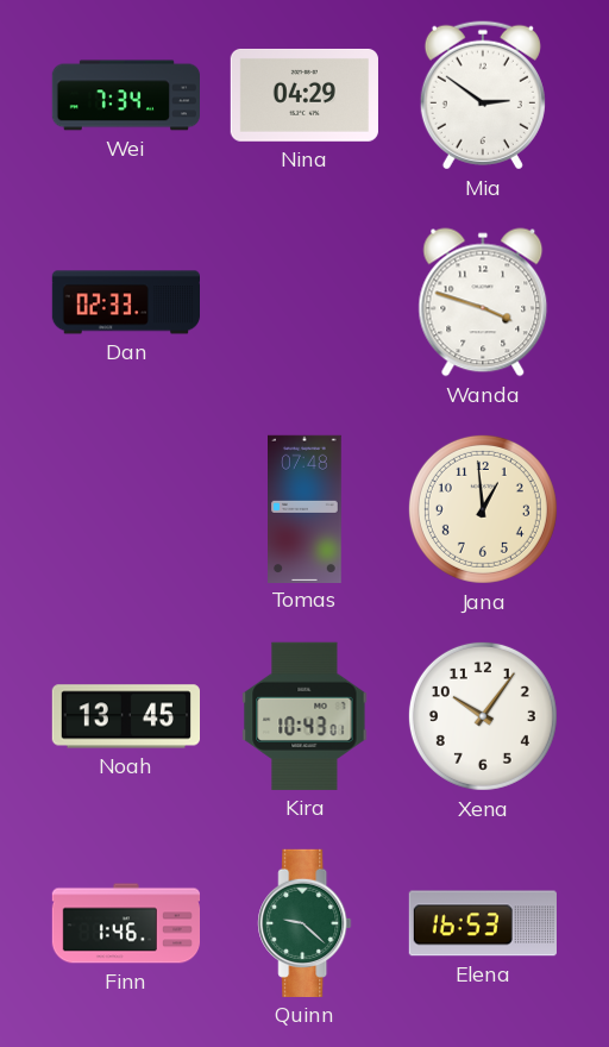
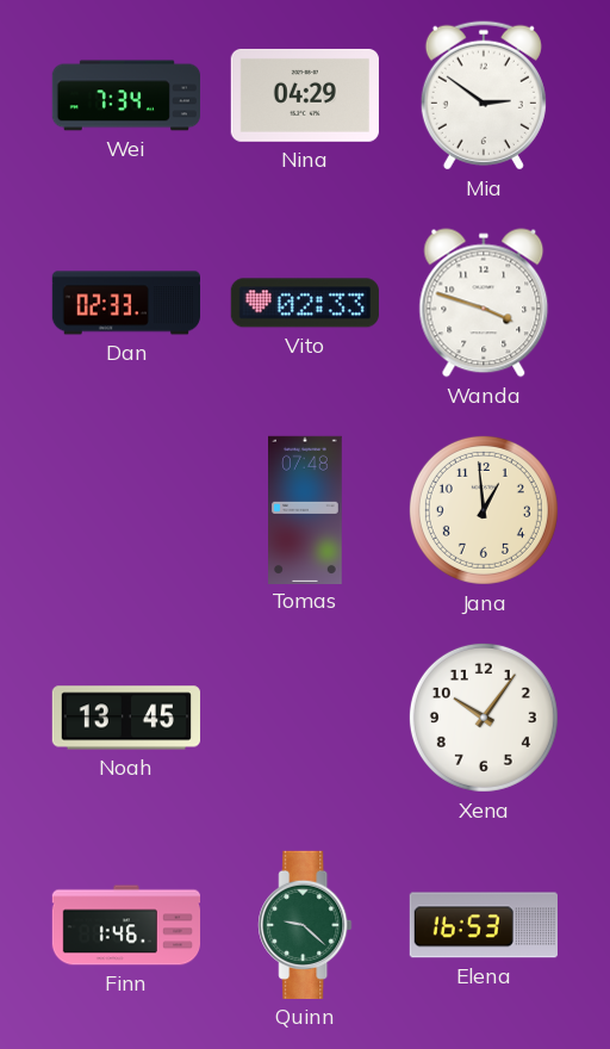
Vito: none -> 02:33
Kira: 10:43 -> none
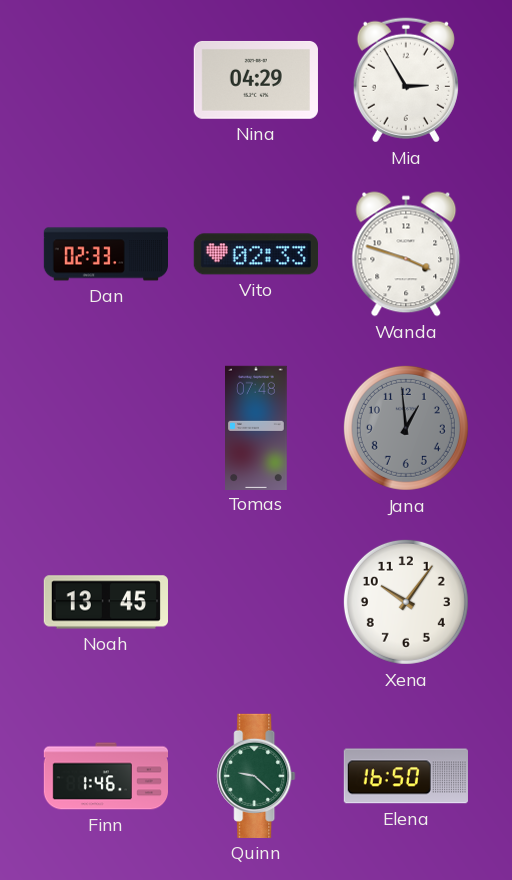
Wei: 7:34 -> none
Mia: 2:51 -> 2:55
Jana dial: cream -> grey
Elena: 16:53 -> 16:50
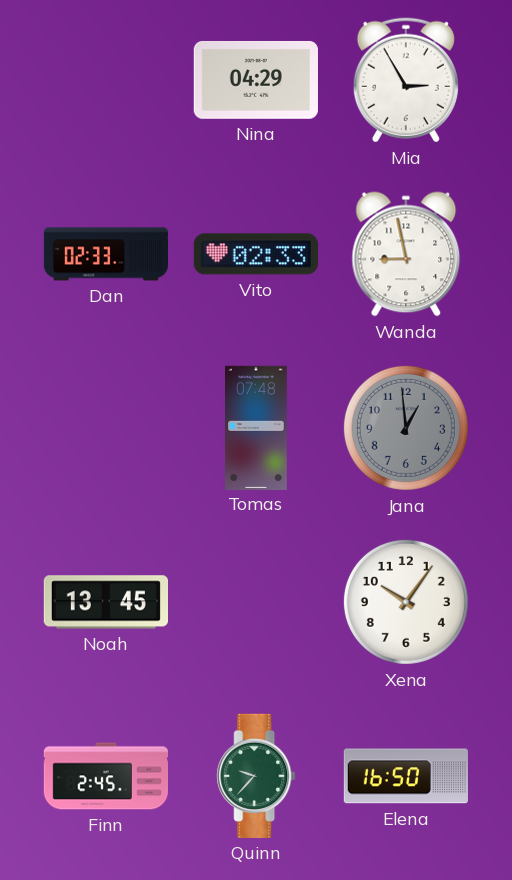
Wanda: 3:48 -> 8:58
Finn: 1:46 -> 2:45
Quinn: 9:22 -> 9:37
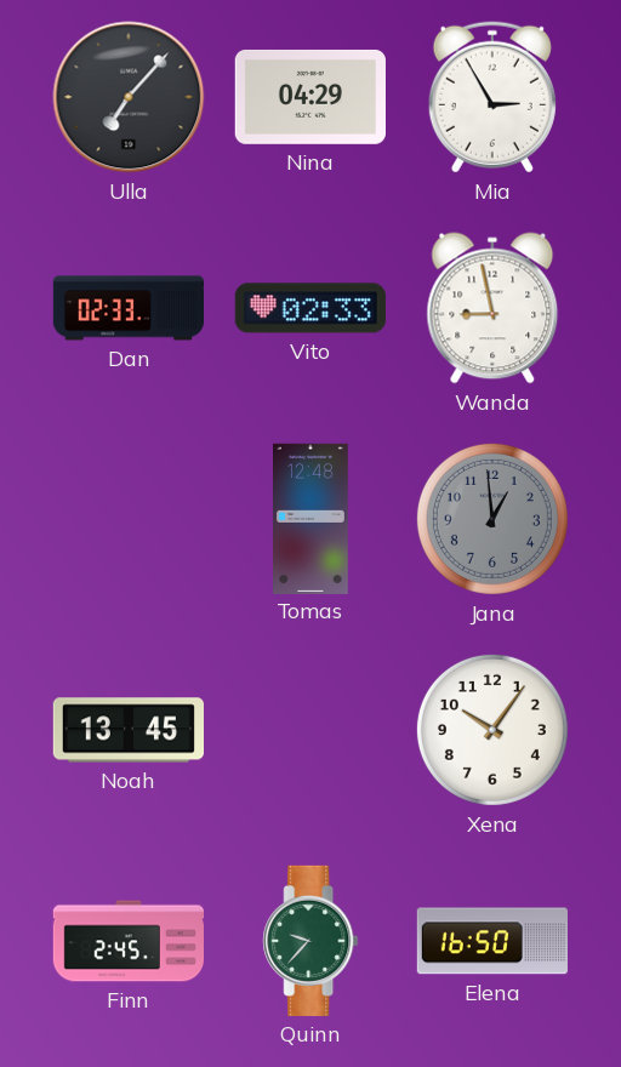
Ulla: none -> 7:07
Tomas: 07:48 -> 12:48
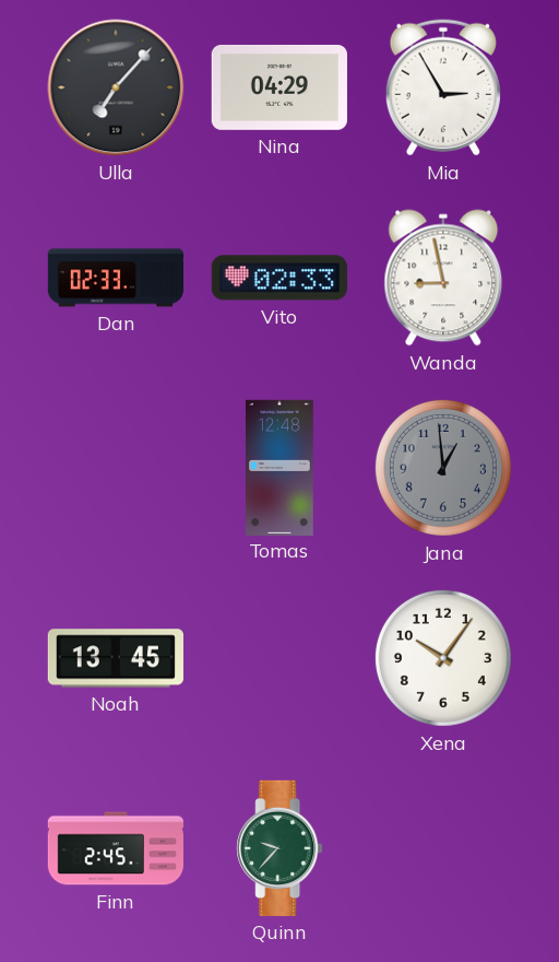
Elena: 16:50 -> none
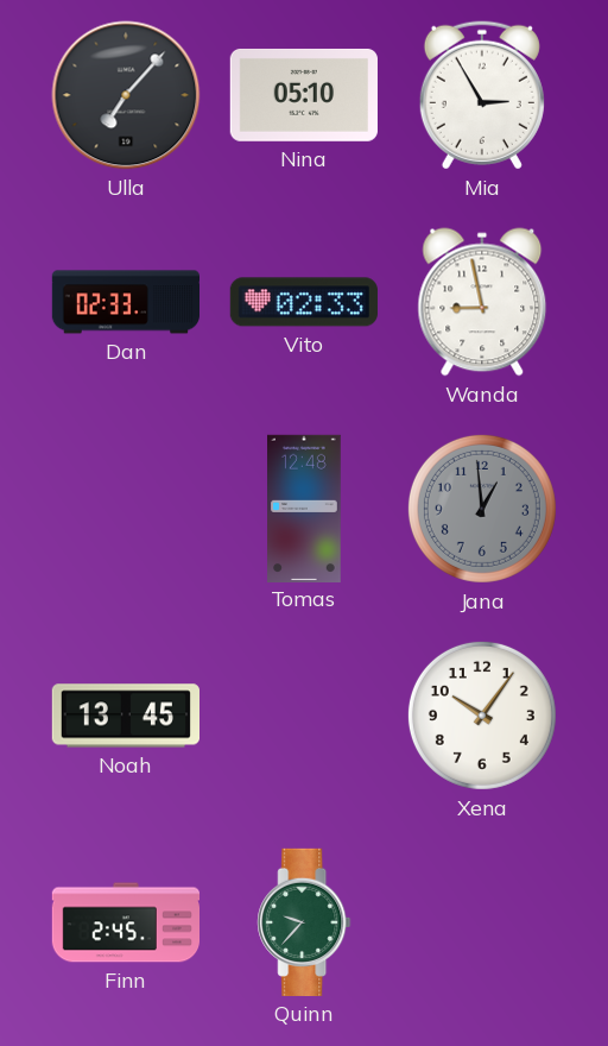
Nina: 04:29 -> 05:10
